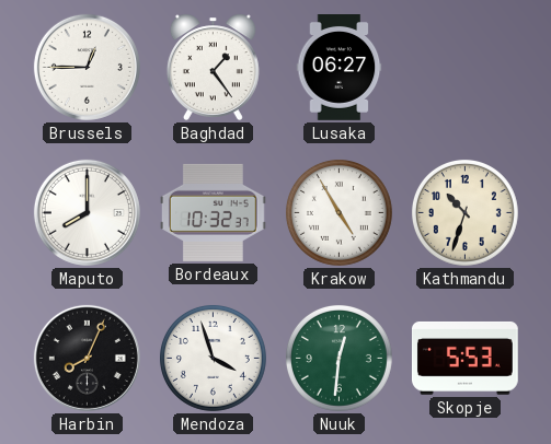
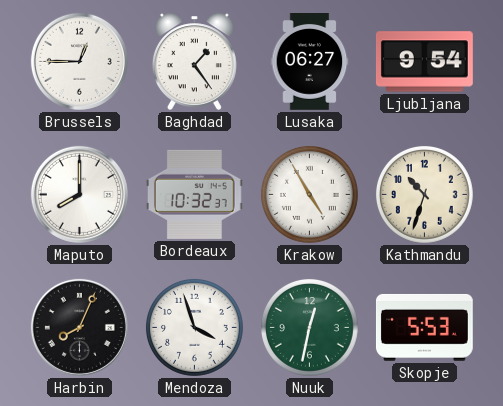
Ljubljana: none -> 9:54
Nuuk: 12:31 -> 12:32
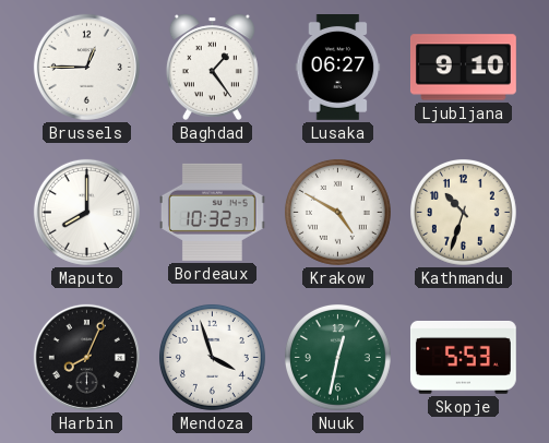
Ljubljana: 9:54 -> 9:10
Krakow: 4:55 -> 4:50
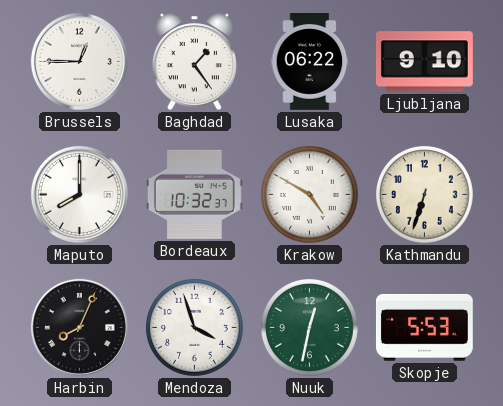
Lusaka: 06:27 -> 06:22
Kathmandu: 10:33 -> 6:33
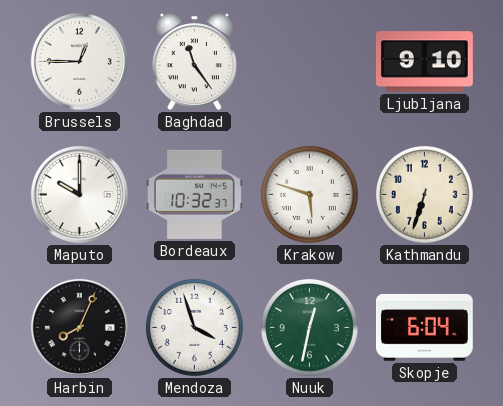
Baghdad: 1:24 -> 11:24
Lusaka: 06:22 -> none
Maputo: 8:00 -> 10:00
Krakow: 4:50 -> 5:48
Skopje: 5:53 -> 6:04
